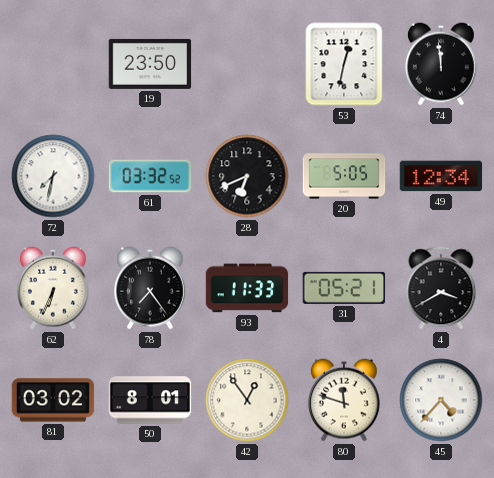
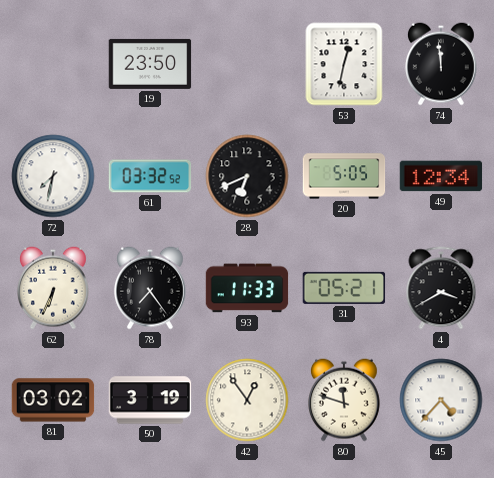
50: 8:01 -> 3:19
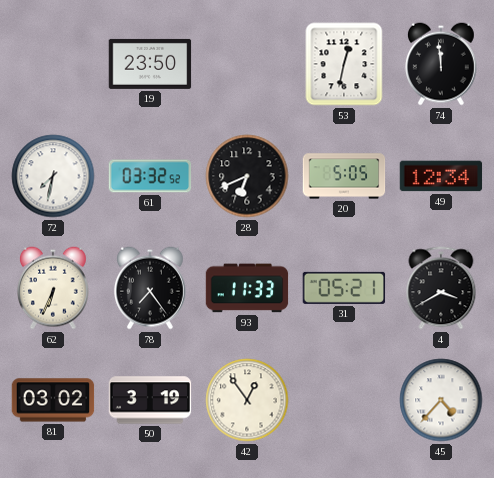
80: 11:48 -> none
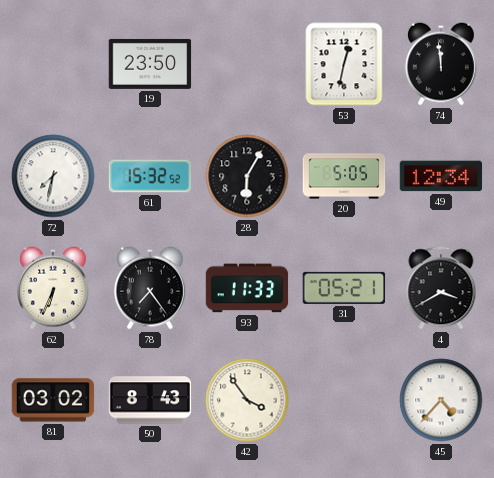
61: 03:32 -> 15:32
28: 6:41 -> 6:05
50: 3:19 -> 8:43
42: 12:54 -> 3:54
